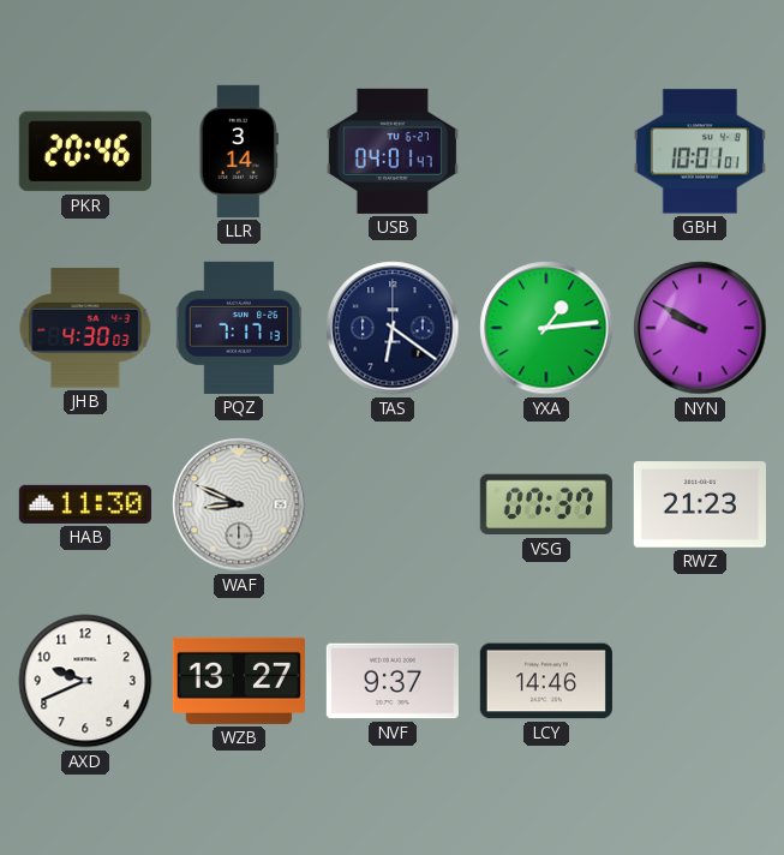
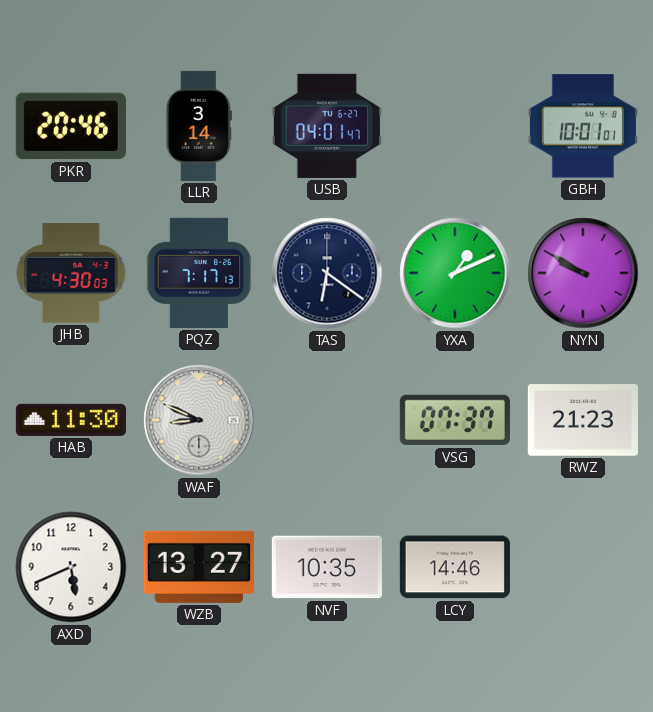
YXA: 1:14 -> 1:11
AXD: 9:41 -> 5:41
NVF: 9:37 -> 10:35
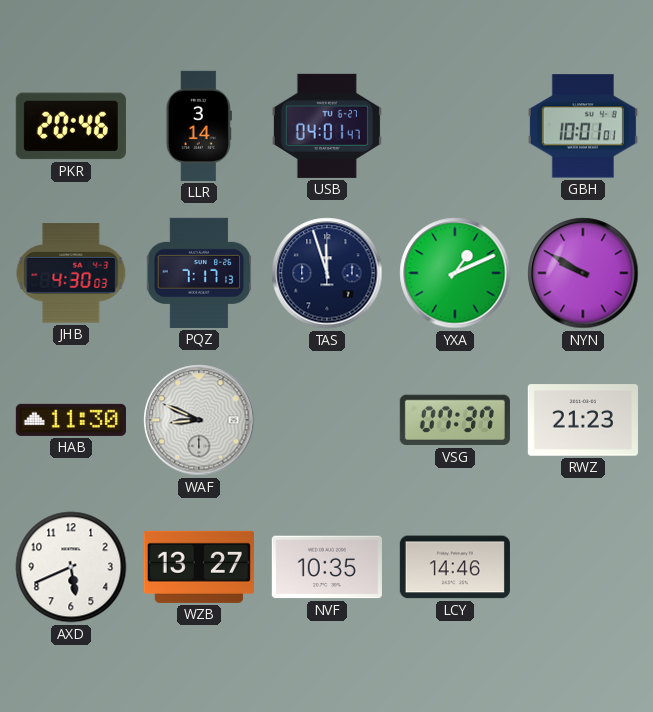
TAS: 6:21 -> 11:57
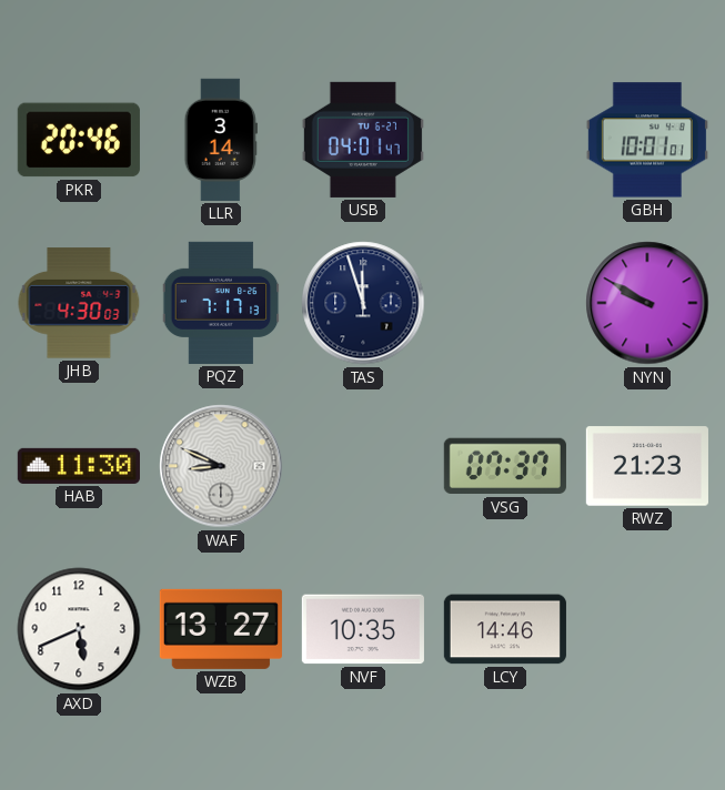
YXA: 1:11 -> none
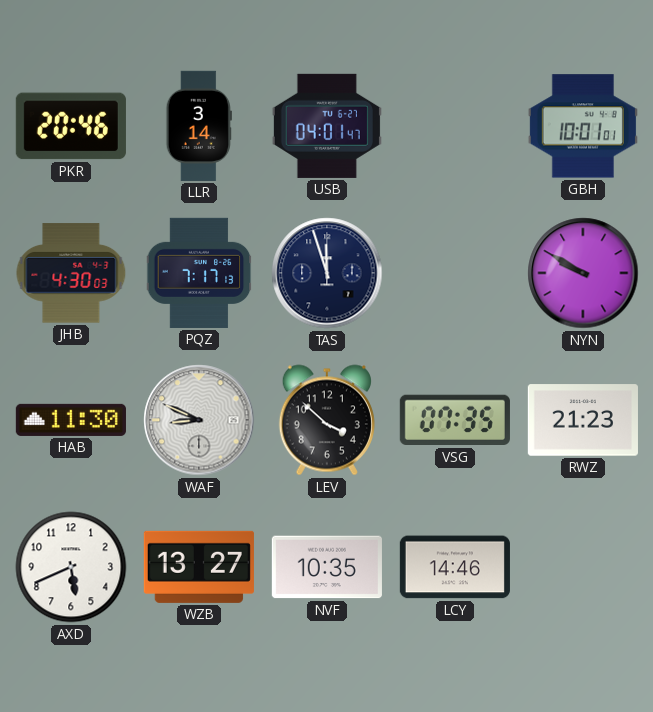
LEV: none -> 3:52
VSG: 07:37 -> 07:35
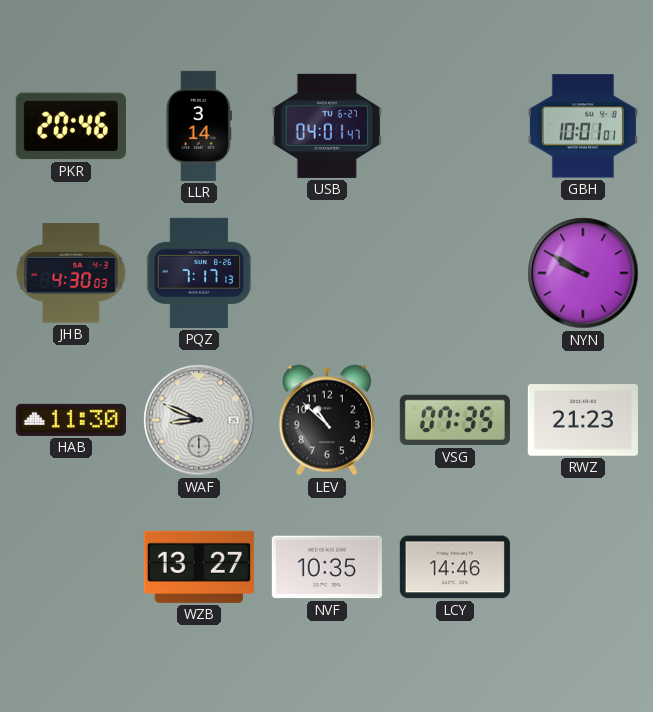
TAS: 11:57 -> none
LEV: 3:52 -> 10:52
AXD: 5:41 -> none
